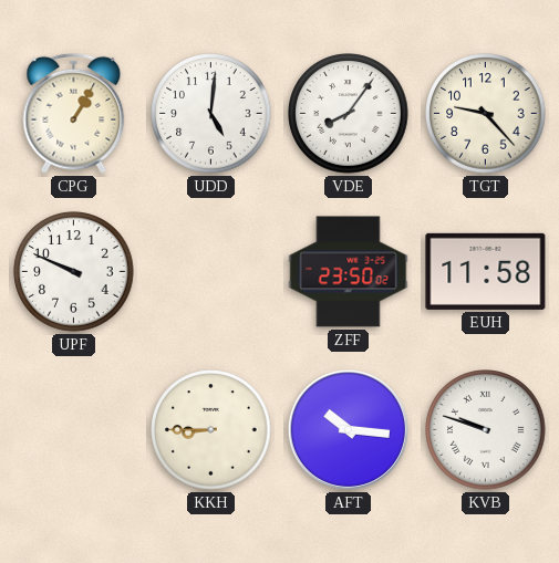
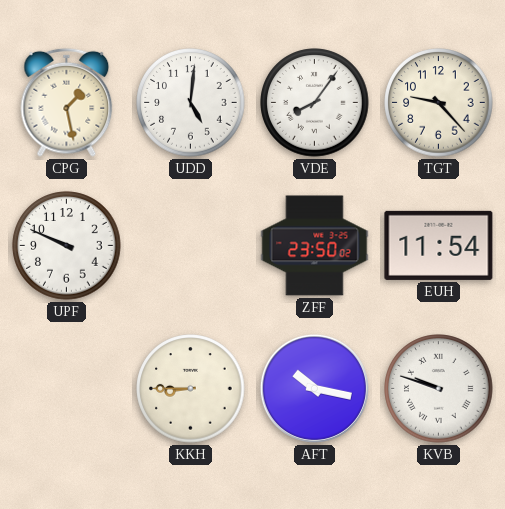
CPG: 1:05 -> 1:28
EUH: 11:58 -> 11:54
AFT: 10:16 -> 10:17
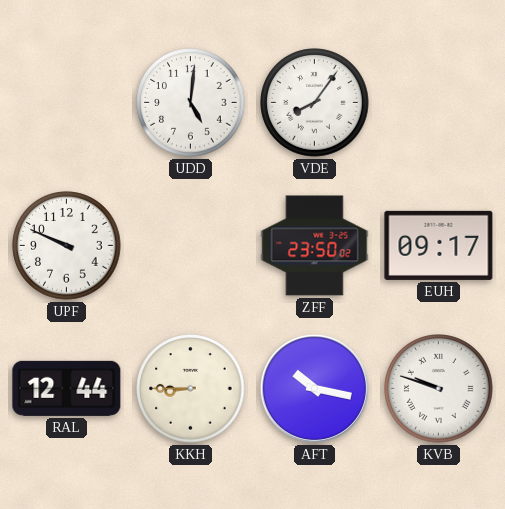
CPG: 1:28 -> none
TGT: 9:23 -> none
EUH: 11:54 -> 09:17
RAL: none -> 12:44
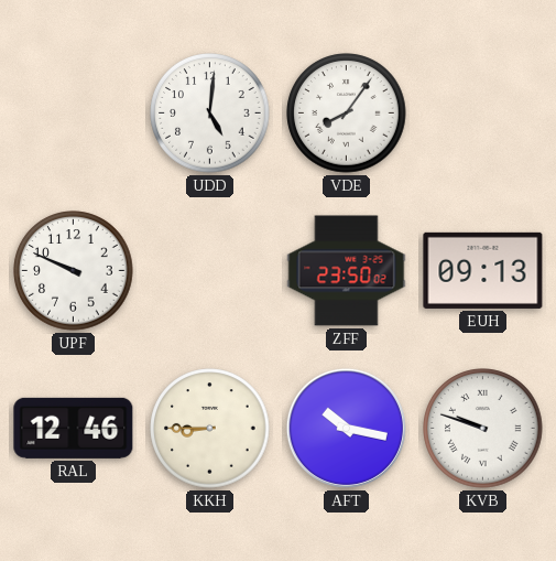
EUH: 09:17 -> 09:13
RAL: 12:44 -> 12:46
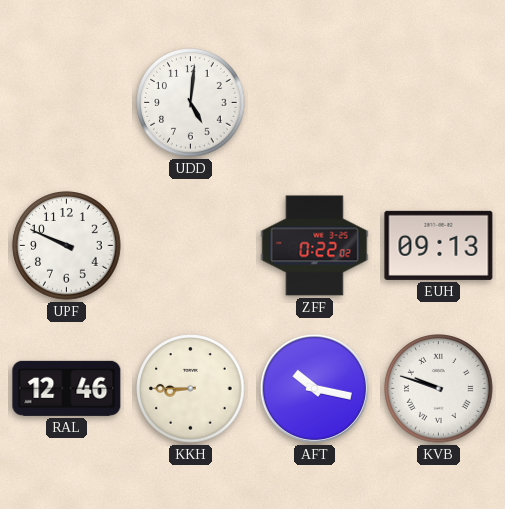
VDE: 8:06 -> none
ZFF: 23:50 -> 0:22
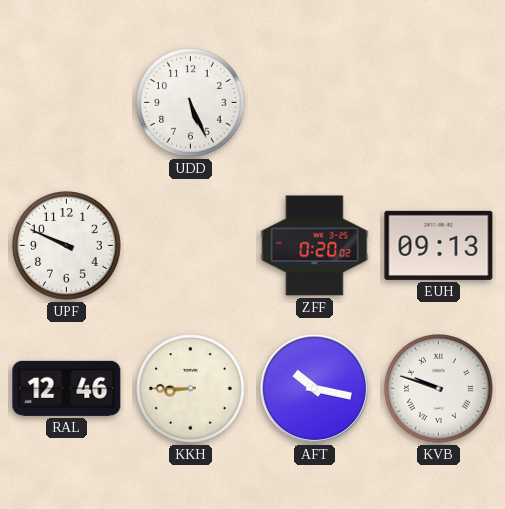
UDD: 5:01 -> 5:26
ZFF: 0:22 -> 0:20
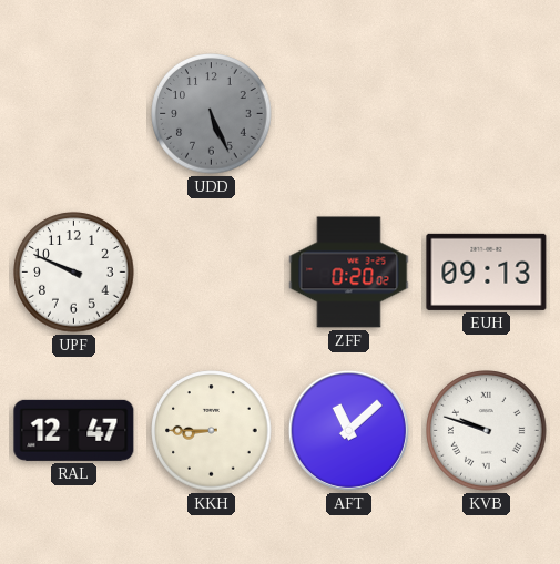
UDD dial: white -> grey
RAL: 12:46 -> 12:47
AFT: 10:17 -> 11:08
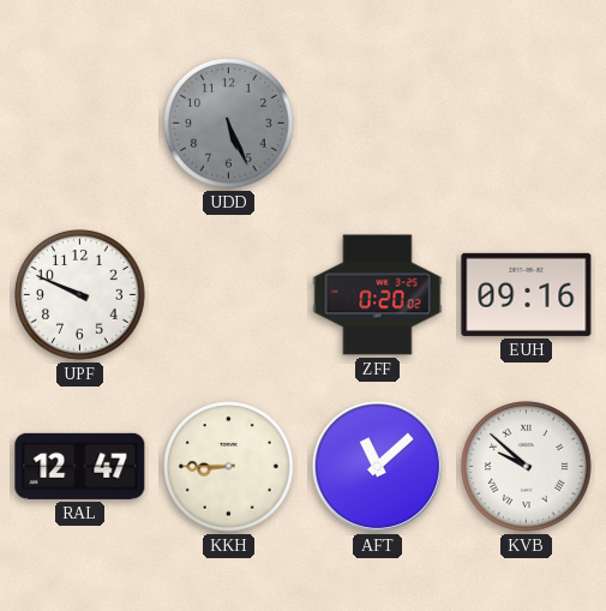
EUH: 09:13 -> 09:16
KVB: 9:48 -> 9:52
